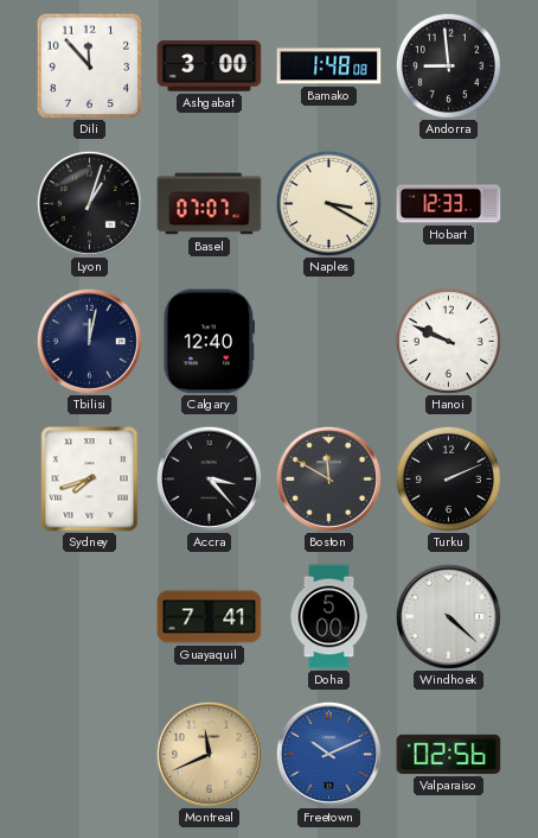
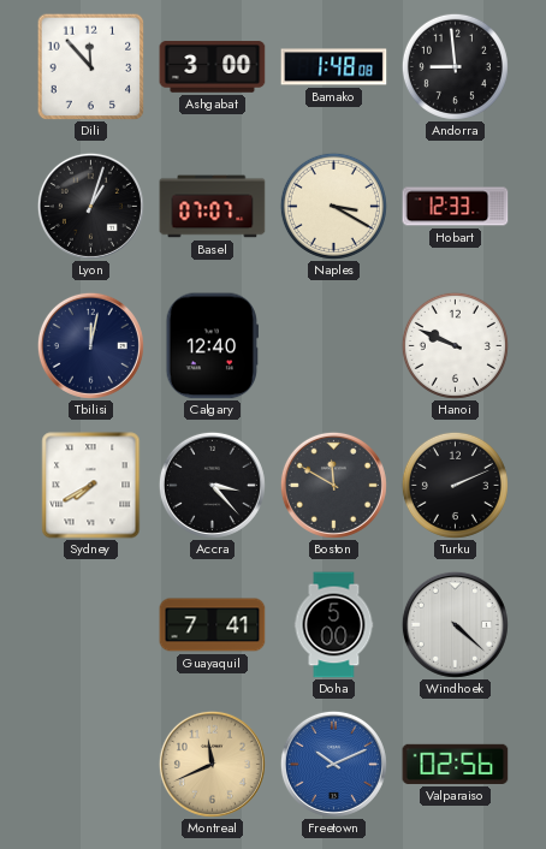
Sydney: 7:42 -> 7:40
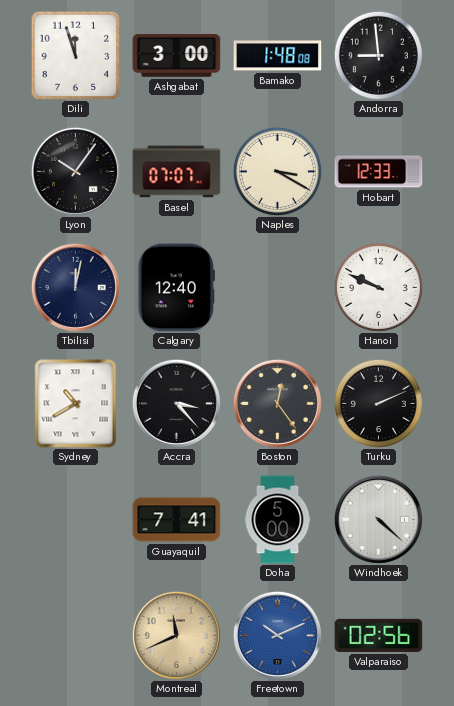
Dili: 11:53 -> 11:57
Lyon: 1:03 -> 10:06
Sydney: 7:40 -> 10:40
Boston: 11:50 -> 12:24
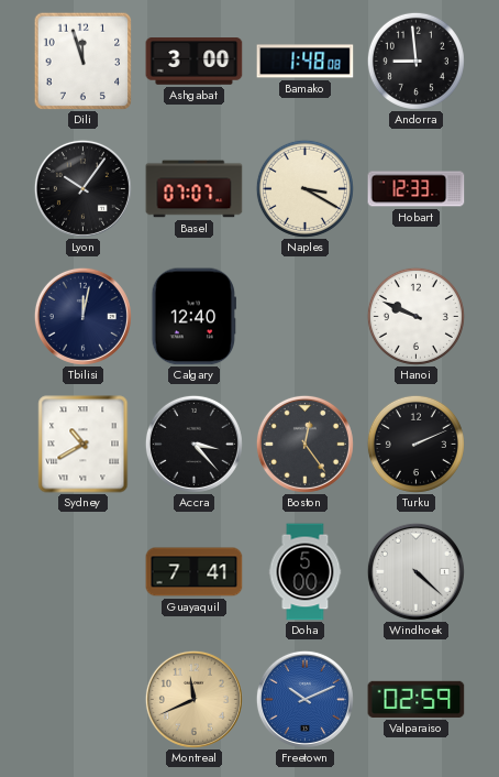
Valparaiso: 02:56 -> 02:59
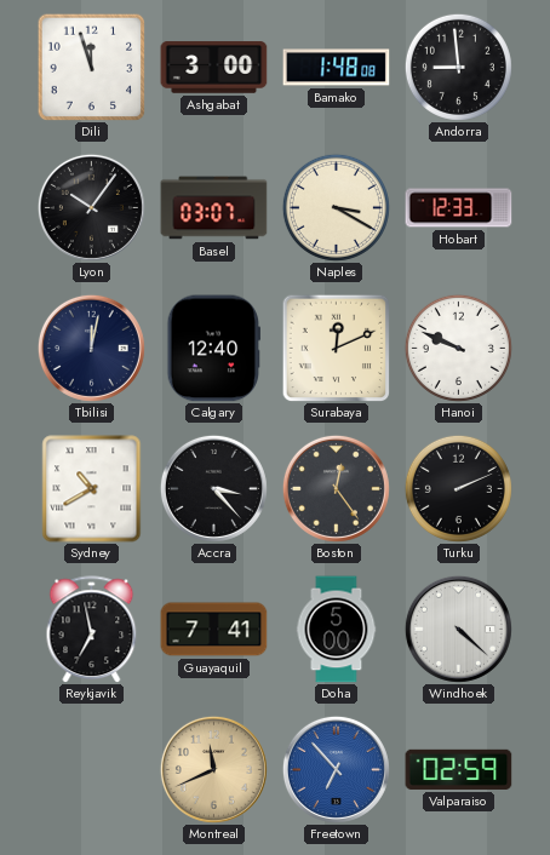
Basel: 07:07 -> 03:07
Surabaya: none -> 12:11
Reykjavik: none -> 6:58
Freetown: 10:11 -> 6:53
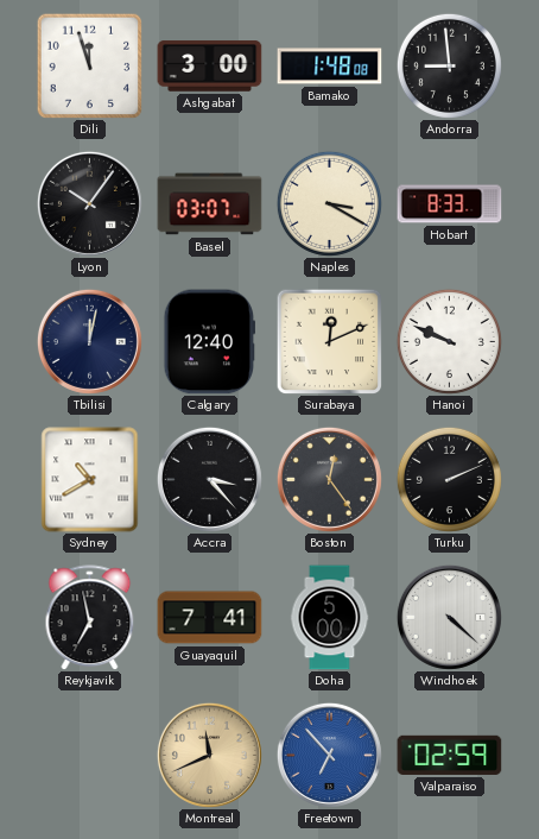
Hobart: 12:33 -> 8:33
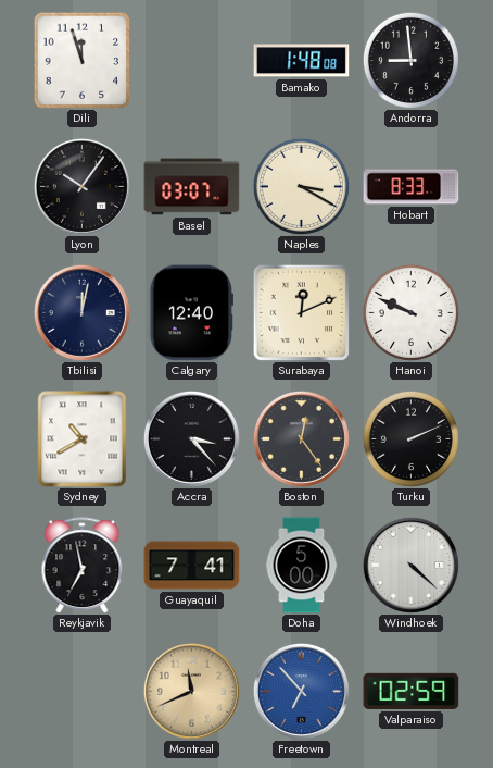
Ashgabat: 3:00 -> none
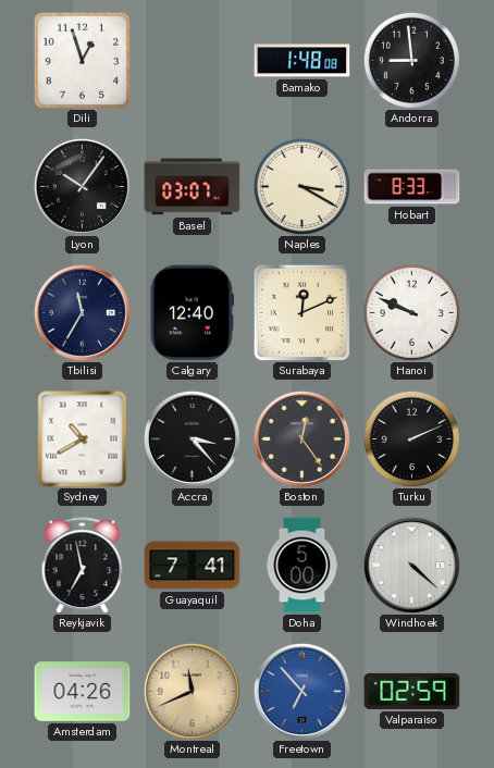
Dili: 11:57 -> 12:57
Tbilisi: 12:02 -> 11:35
Amsterdam: none -> 04:26
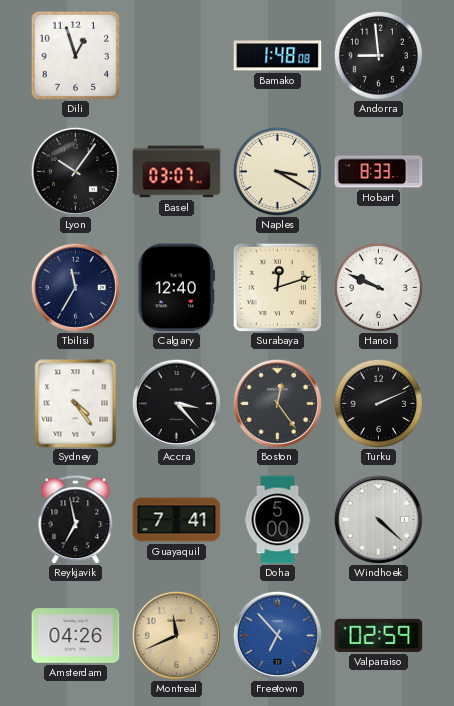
Surabaya: 12:11 -> 12:12
Sydney: 10:40 -> 4:24
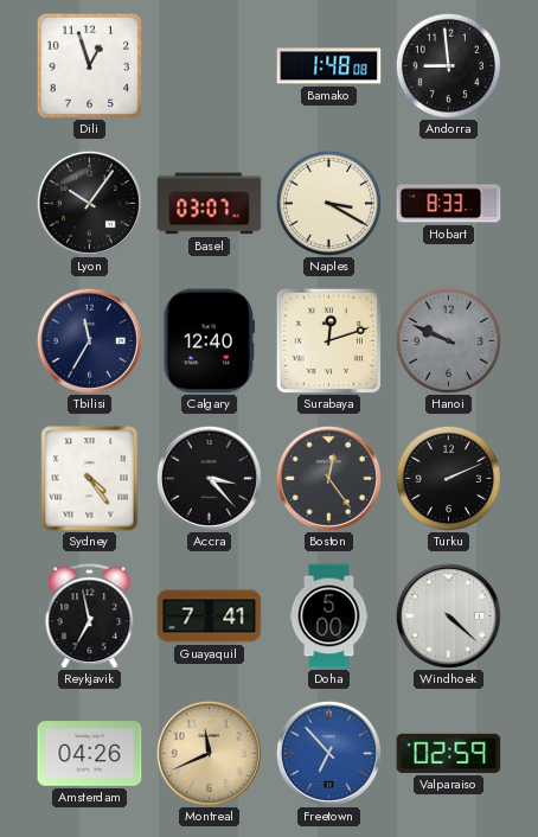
Hanoi dial: white -> grey
